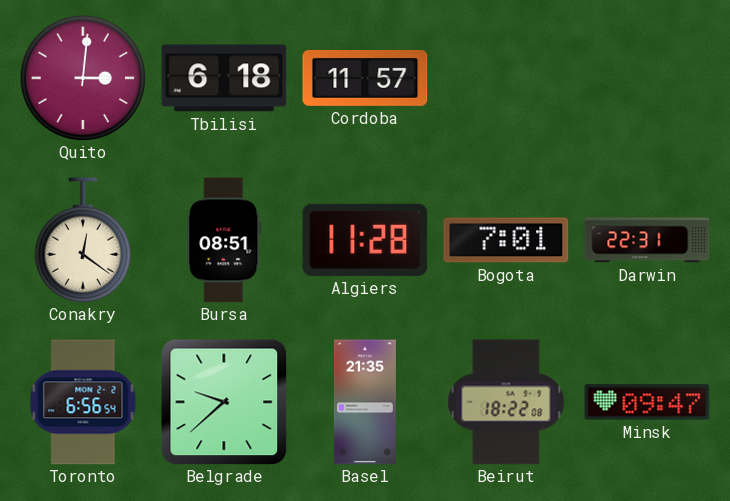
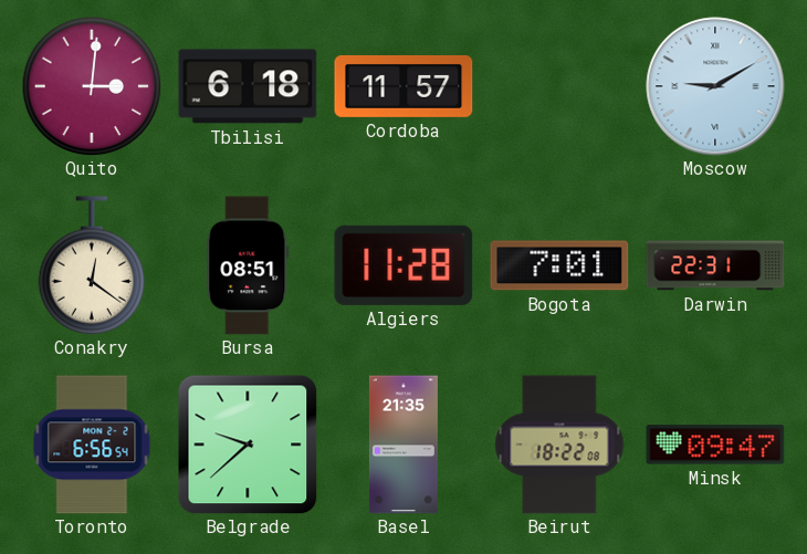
Moscow: none -> 9:10
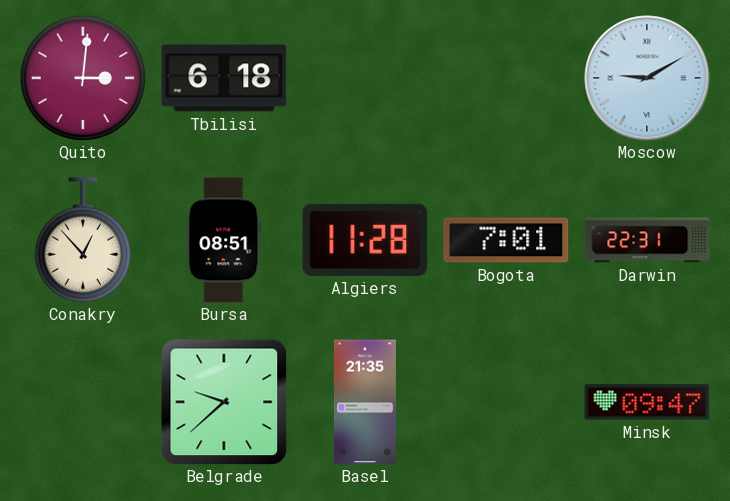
Cordoba: 11:57 -> none
Conakry: 12:21 -> 12:53
Toronto: 6:56 -> none
Beirut: 18:22 -> none
